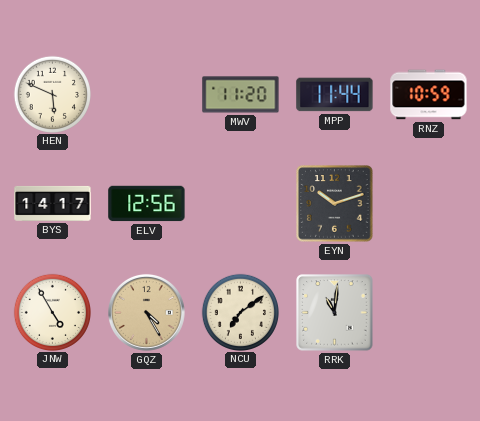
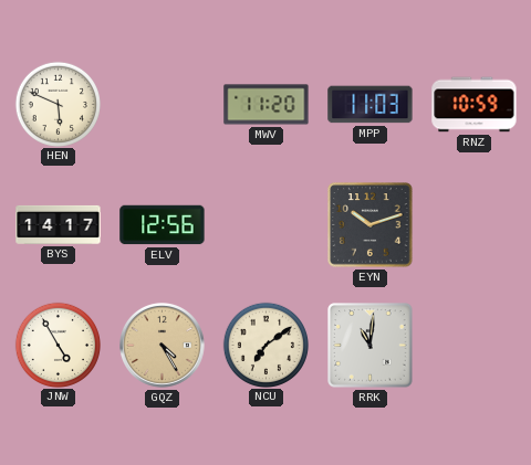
MPP: 11:44 -> 11:03
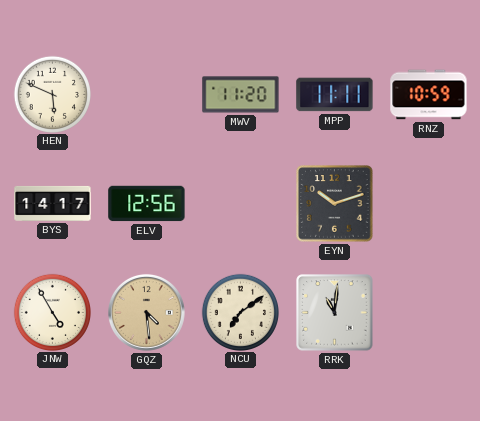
MPP: 11:03 -> 11:11
GQZ: 4:25 -> 4:29
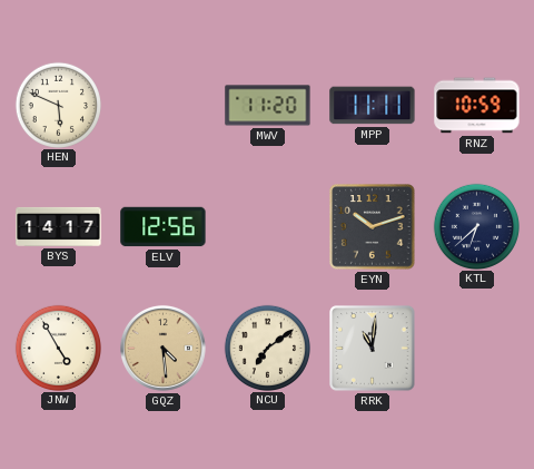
KTL: none -> 6:38
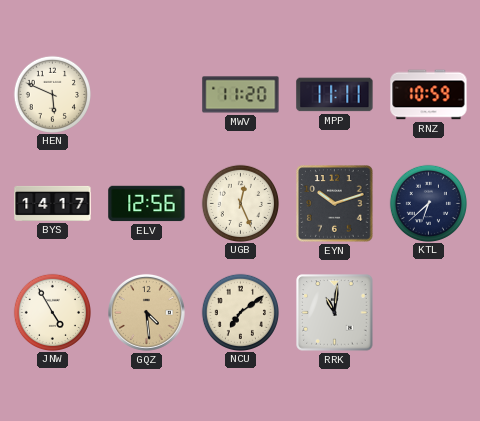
UGB: none -> 12:26
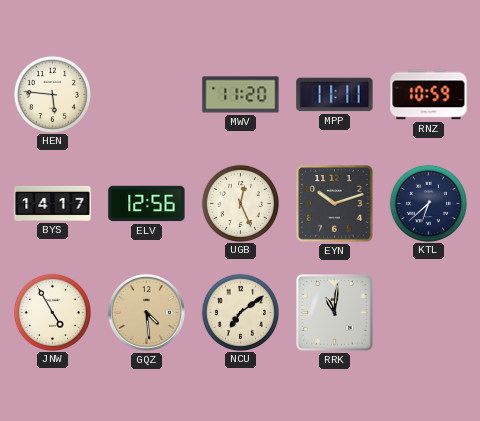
HEN: 5:49 -> 5:46
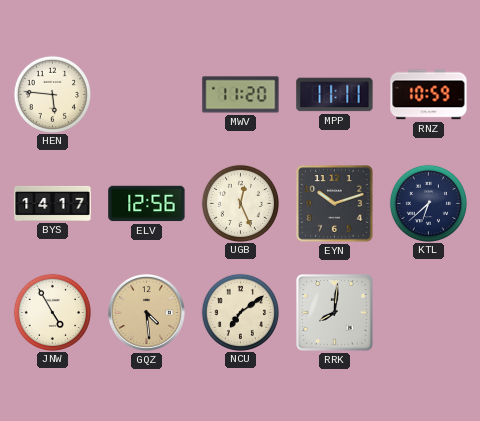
RRK: 11:01 -> 8:01
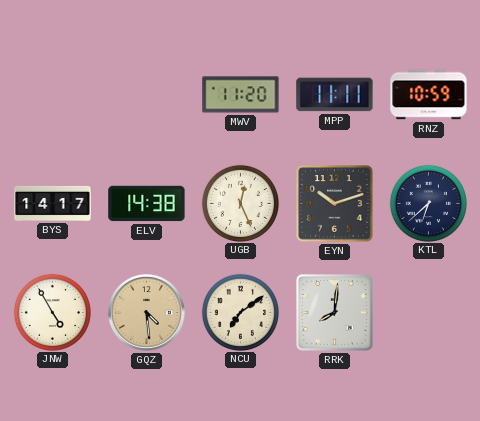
HEN: 5:46 -> none
ELV: 12:56 -> 14:38
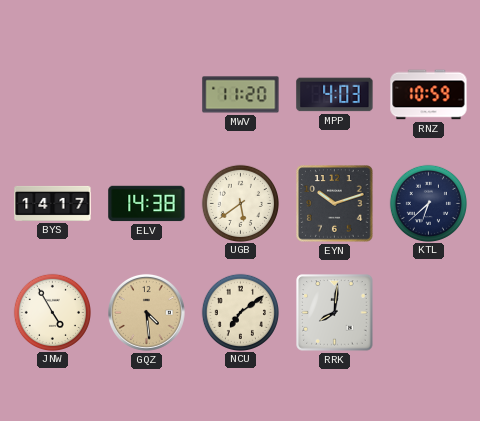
MPP: 11:11 -> 4:03
UGB: 12:26 -> 5:39
